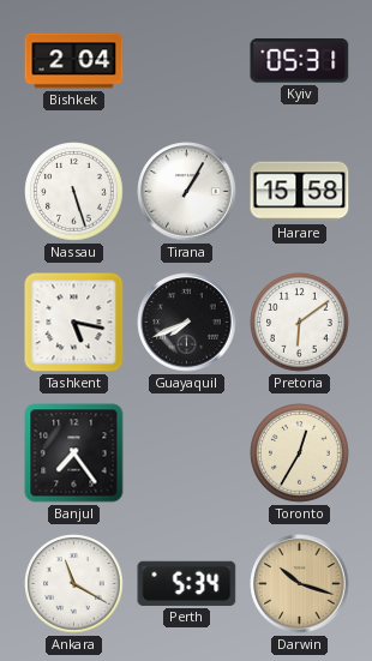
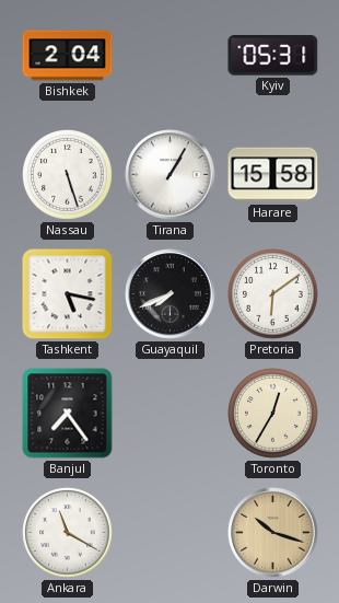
Perth: 5:34 -> none
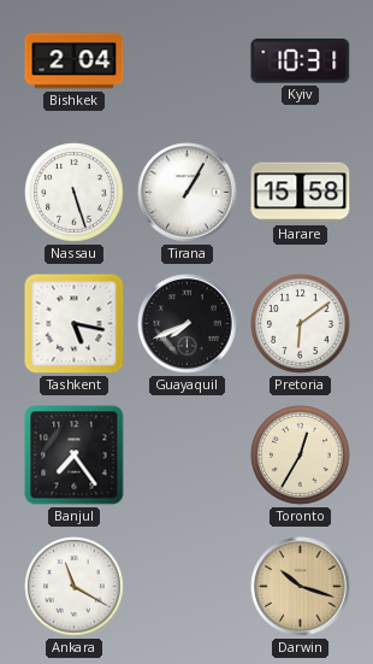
Kyiv: 05:31 -> 10:31
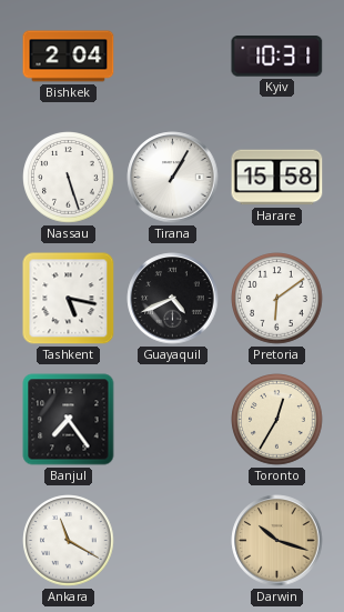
Guayaquil: 7:41 -> 4:41
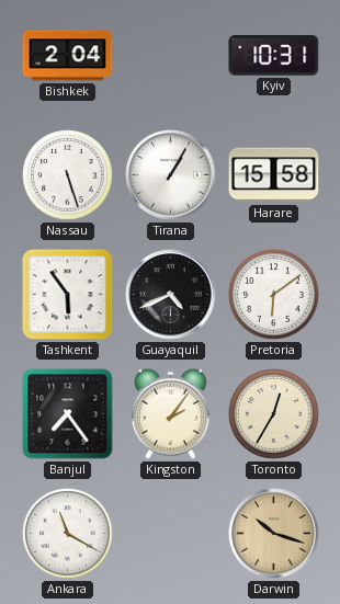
Tashkent: 5:17 -> 5:54
Kingston: none -> 2:06
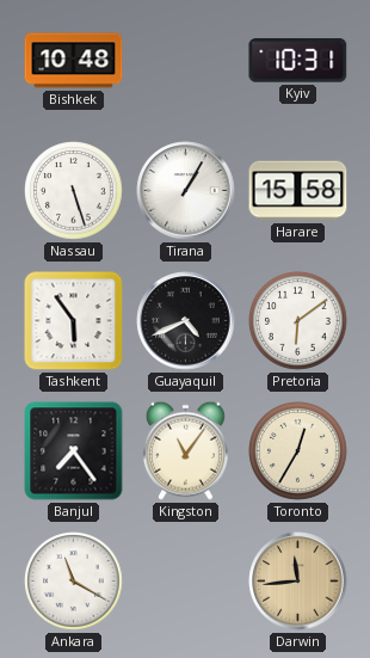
Bishkek: 2:04 -> 10:48
Kingston: 2:06 -> 11:06
Darwin: 10:18 -> 11:44
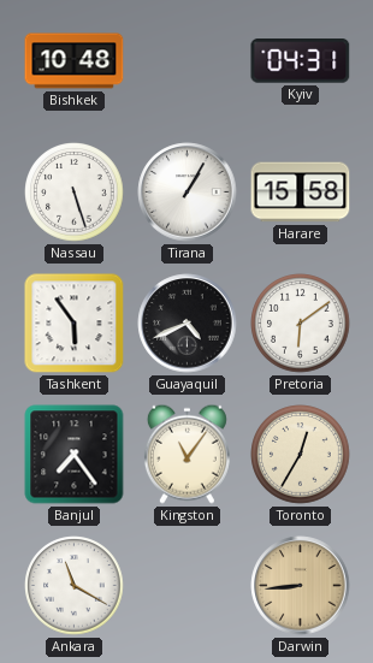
Kyiv: 10:31 -> 04:31
Darwin: 11:44 -> 8:44
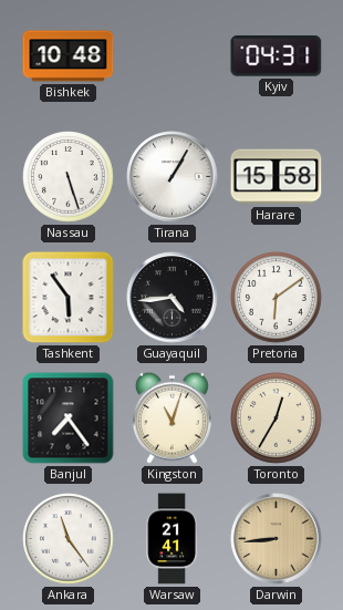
Guayaquil: 4:41 -> 4:44
Kingston: 11:06 -> 11:03
Ankara: 11:20 -> 11:24
Warsaw: none -> 21:41
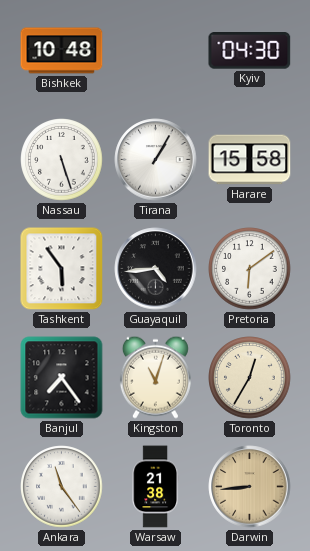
Kyiv: 04:31 -> 04:30
Warsaw: 21:41 -> 21:38
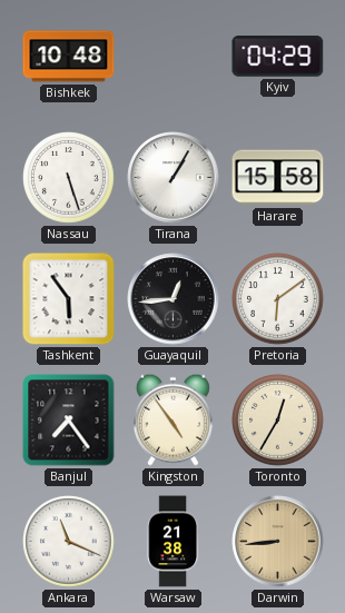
Kyiv: 04:30 -> 04:29
Guayaquil: 4:44 -> 12:44
Kingston: 11:03 -> 4:54
Ankara: 11:24 -> 11:19
